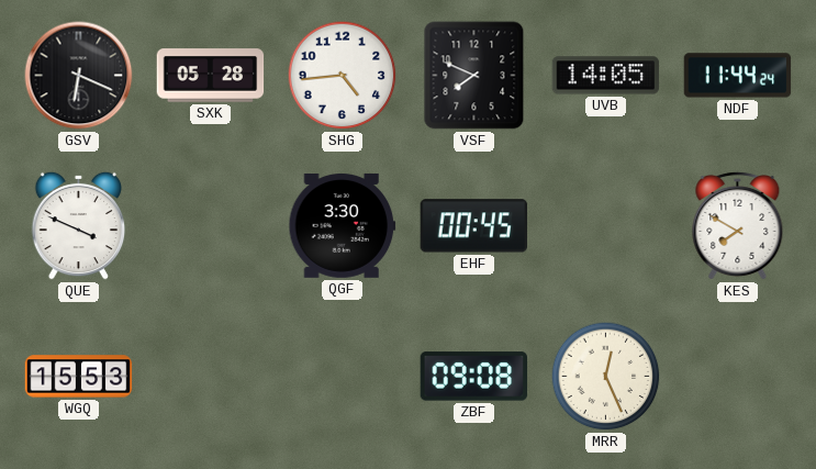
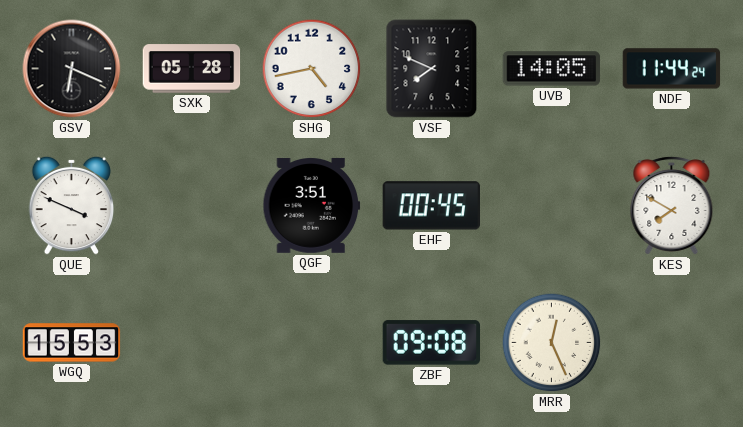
SHG: 4:44 -> 4:43
QGF: 3:30 -> 3:51
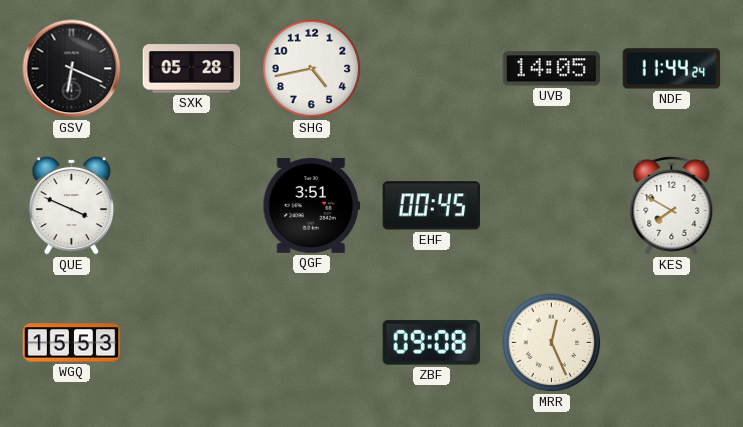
VSF: 7:49 -> none
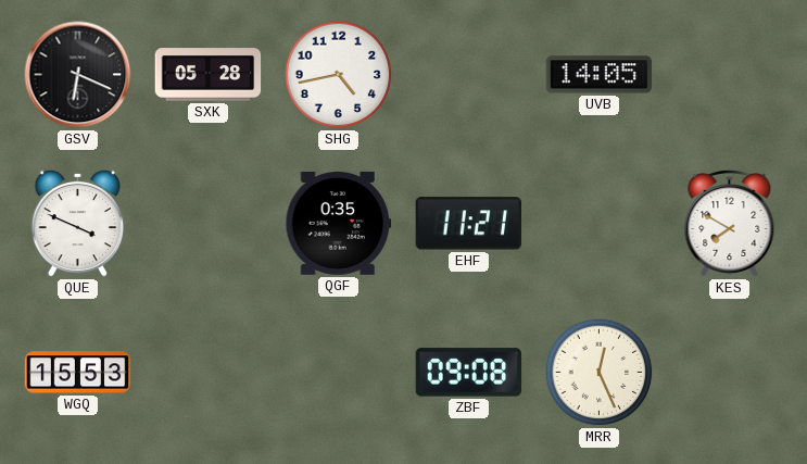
NDF: 11:44 -> none
QGF: 3:51 -> 0:35
EHF: 00:45 -> 11:21
